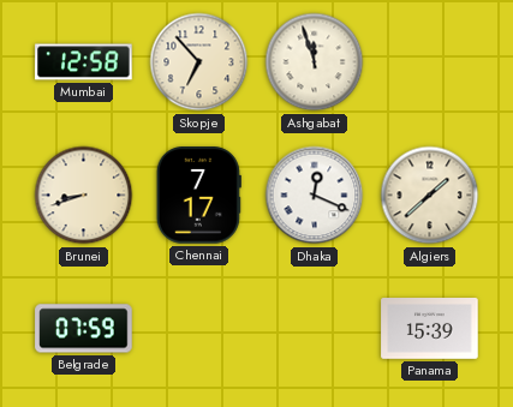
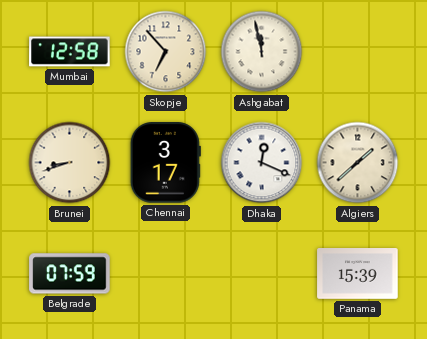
Ashgabat: 11:57 -> 11:58
Chennai: 7:17 -> 3:17
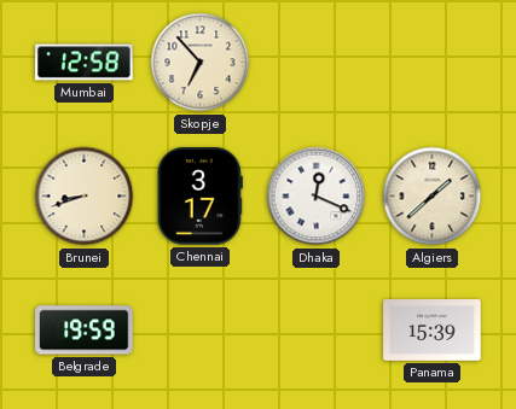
Ashgabat: 11:58 -> none
Belgrade: 07:59 -> 19:59
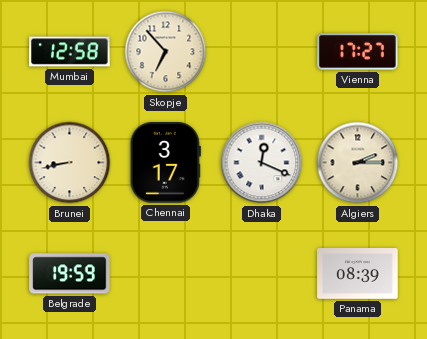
Vienna: none -> 17:27
Brunei: 8:42 -> 8:43
Algiers: 1:38 -> 2:15
Panama: 15:39 -> 08:39
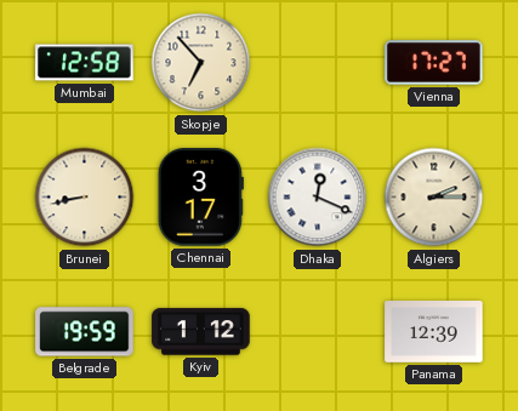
Kyiv: none -> 1:12
Panama: 08:39 -> 12:39
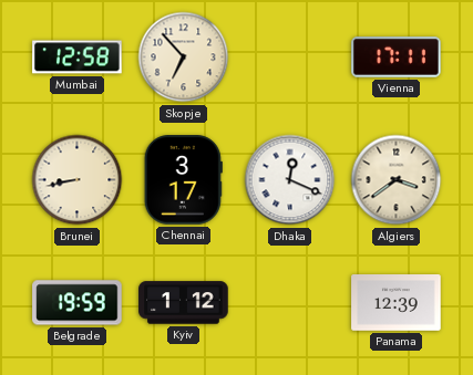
Vienna: 17:27 -> 17:11
Algiers: 2:15 -> 3:39
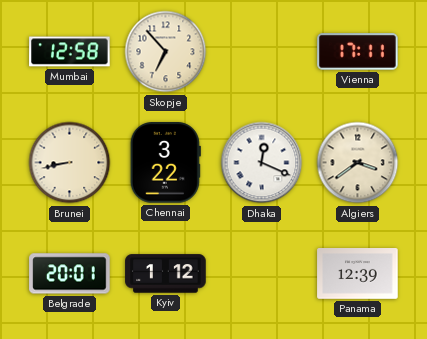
Chennai: 3:17 -> 3:22
Belgrade: 19:59 -> 20:01
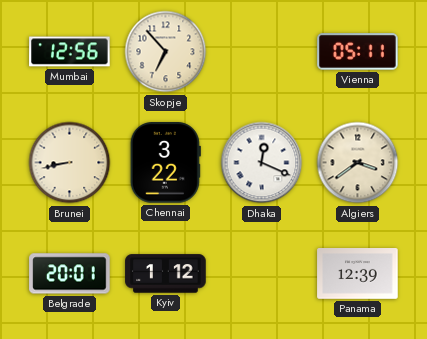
Mumbai: 12:58 -> 12:56
Vienna: 17:11 -> 05:11
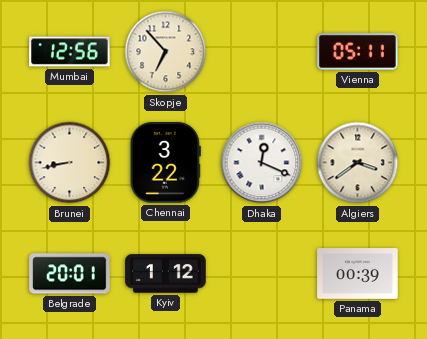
Panama: 12:39 -> 00:39
